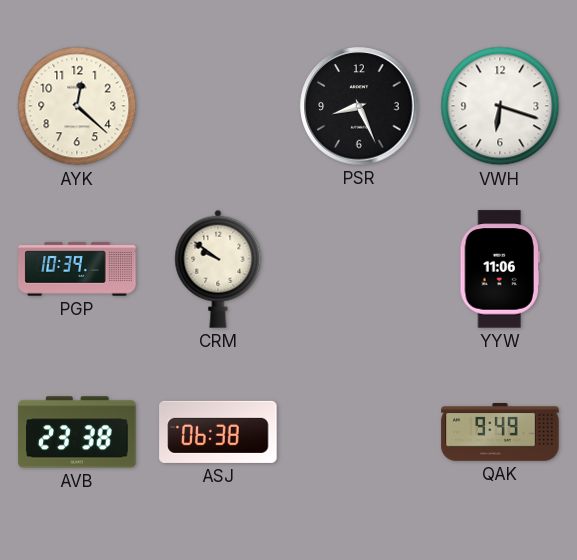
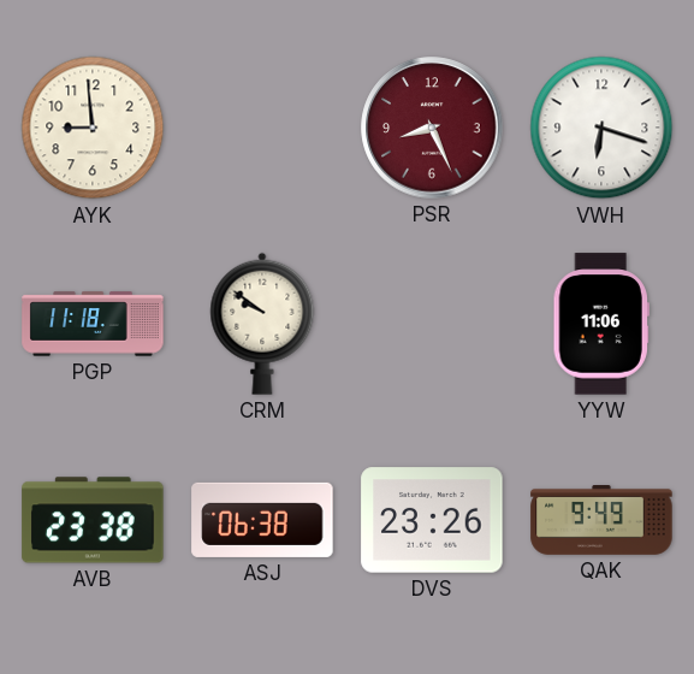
AYK: 12:22 -> 8:59
PSR dial: black -> burgundy
PGP: 10:39 -> 11:18
DVS: none -> 23:26
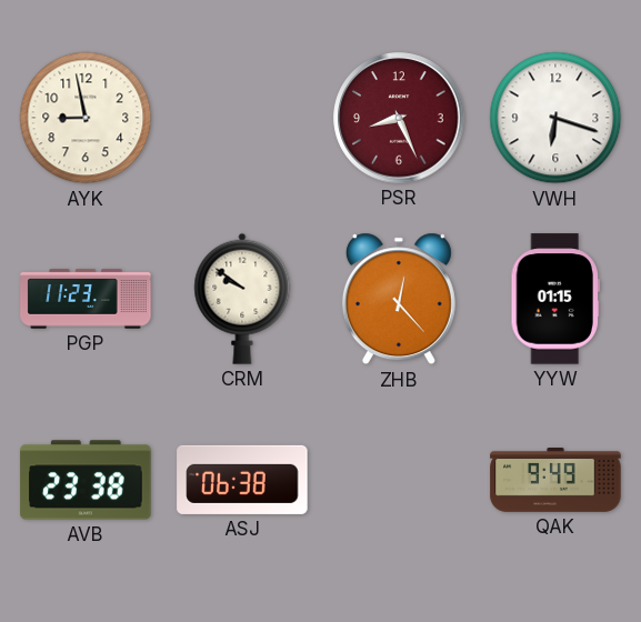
AYK: 8:59 -> 8:58
PGP: 11:18 -> 11:23
ZHB: none -> 12:23
YYW: 11:06 -> 01:15
DVS: 23:26 -> none
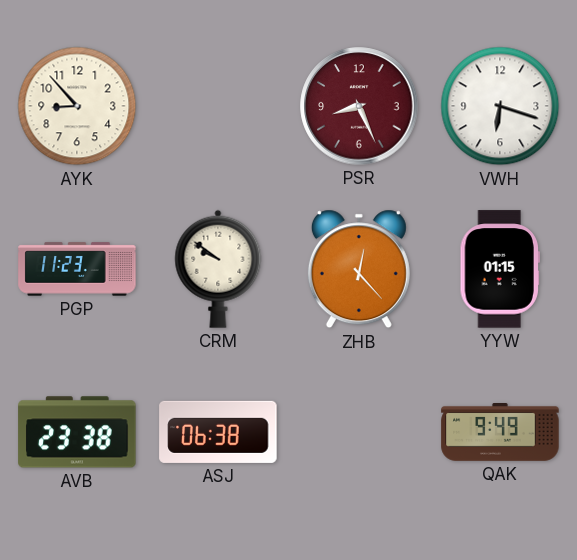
AYK: 8:58 -> 8:53
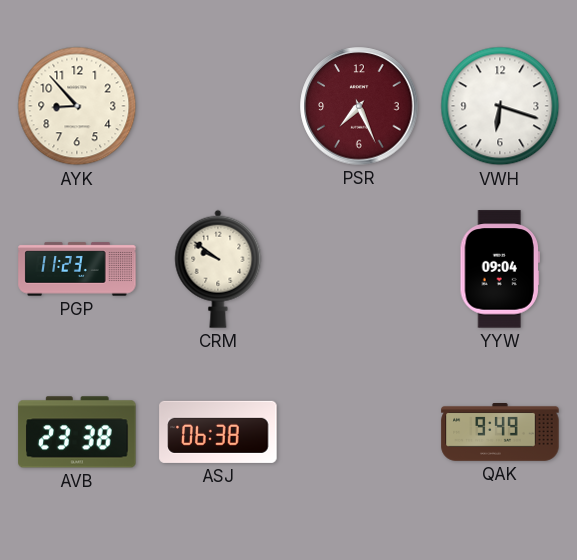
PSR: 8:26 -> 7:26
ZHB: 12:23 -> none
YYW: 01:15 -> 09:04
